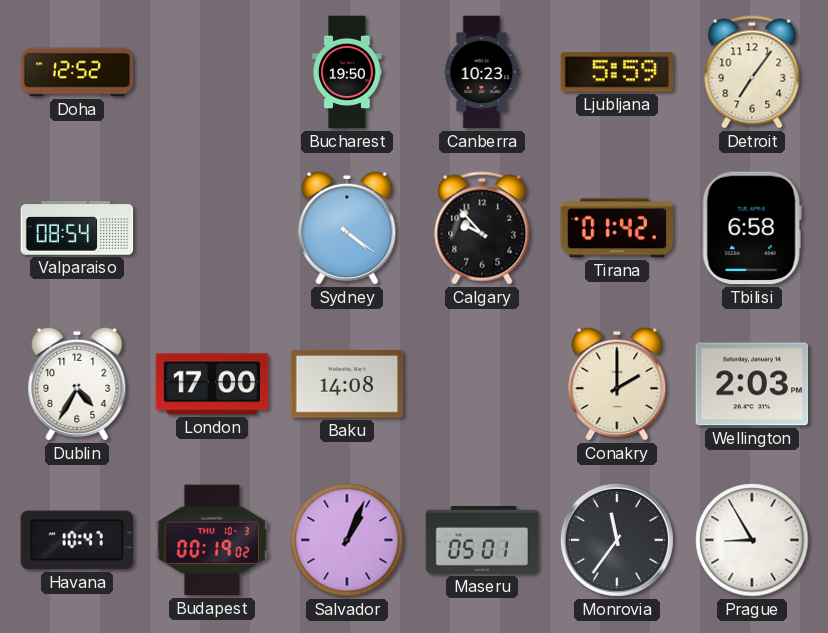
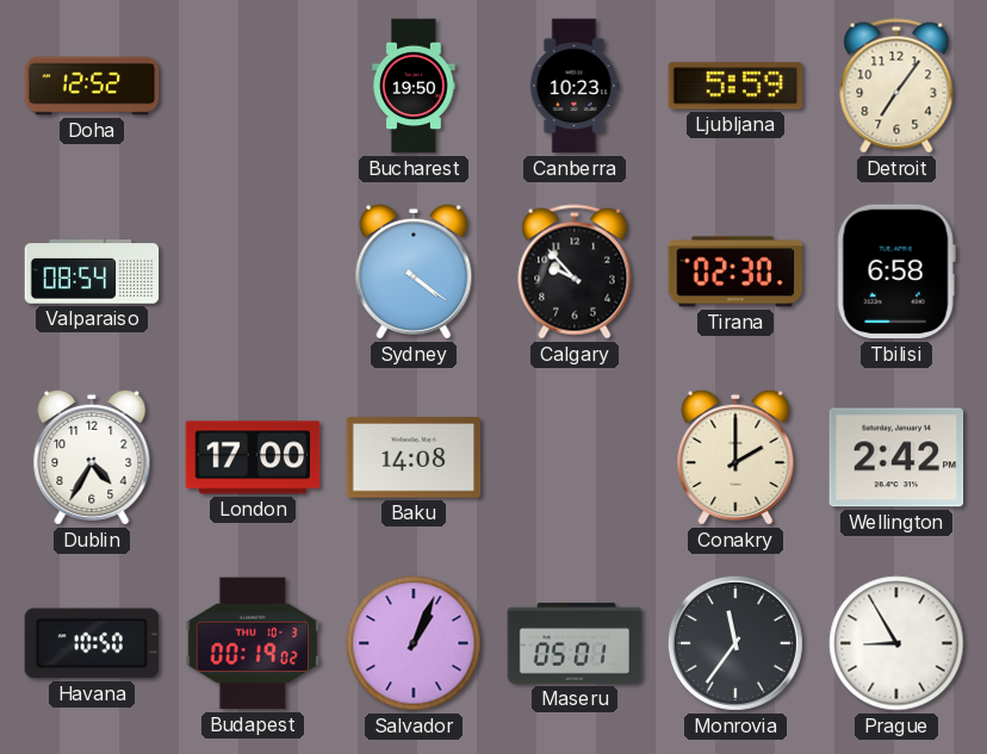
Tirana: 01:42 -> 02:30
Wellington: 2:03 -> 2:42
Havana: 10:47 -> 10:50
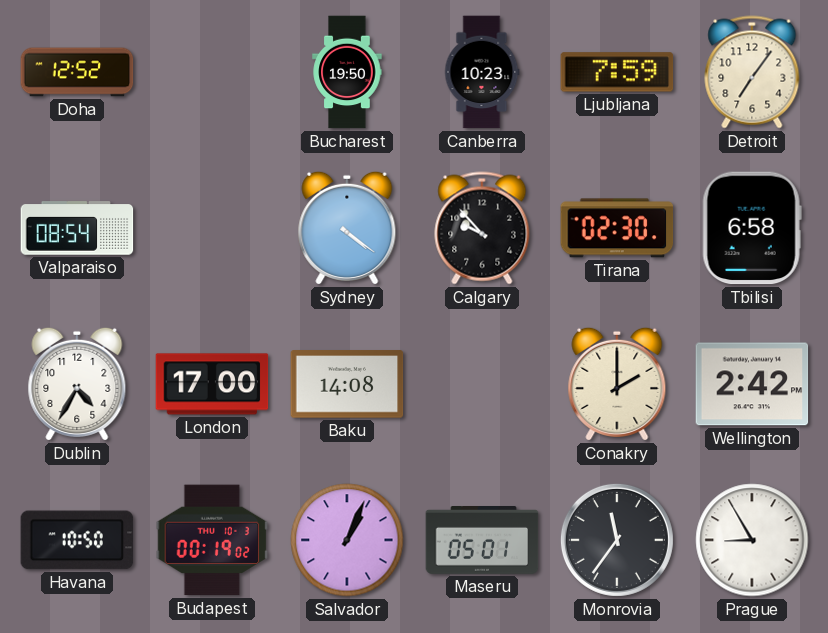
Ljubljana: 5:59 -> 7:59
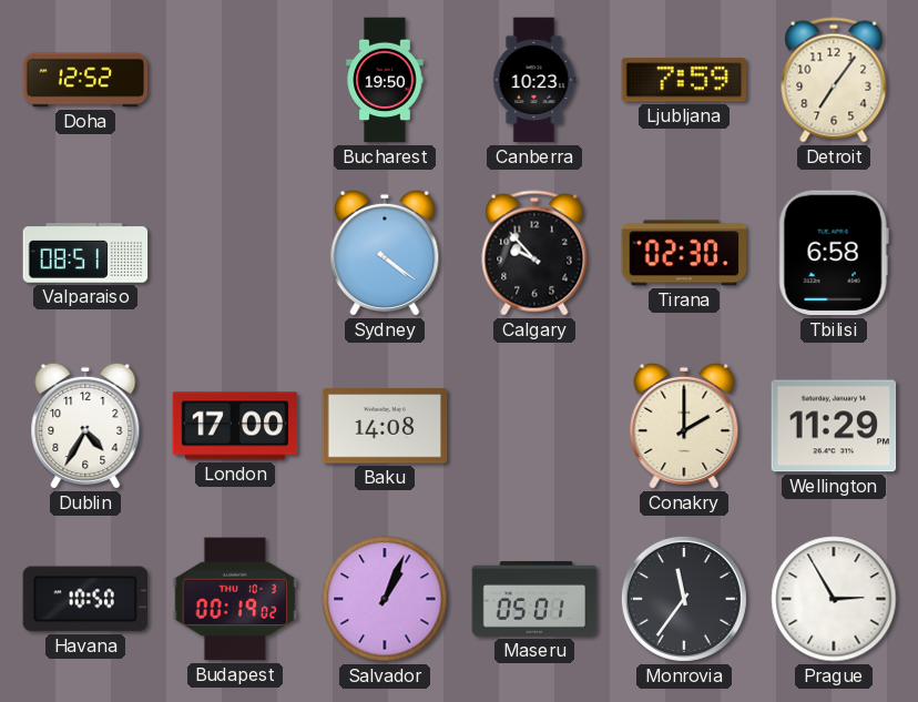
Valparaiso: 08:54 -> 08:51
Wellington: 2:42 -> 11:29
Prague: 8:55 -> 2:55
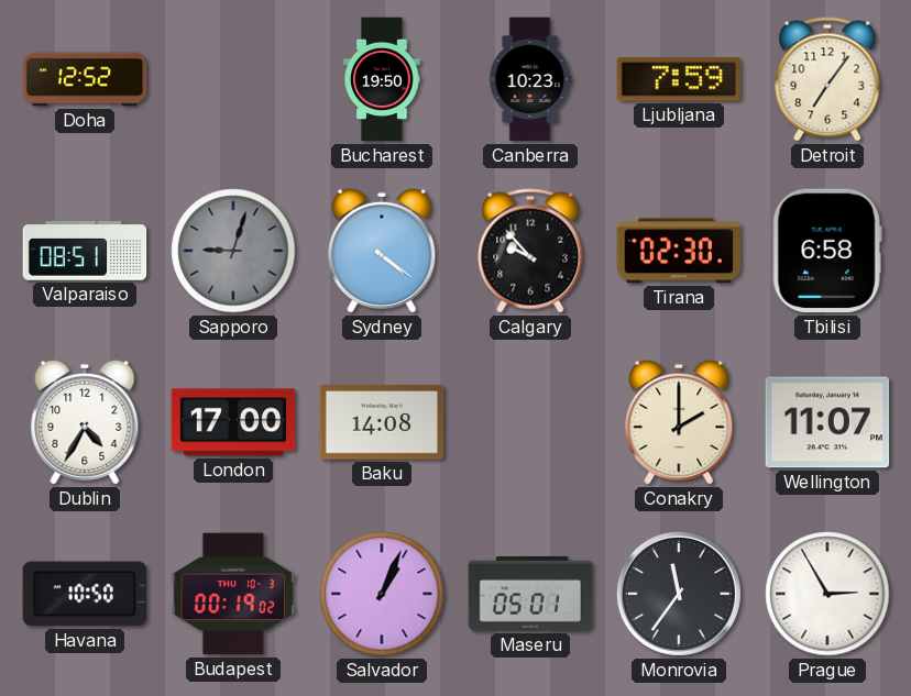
Sapporo: none -> 9:03
Wellington: 11:29 -> 11:07
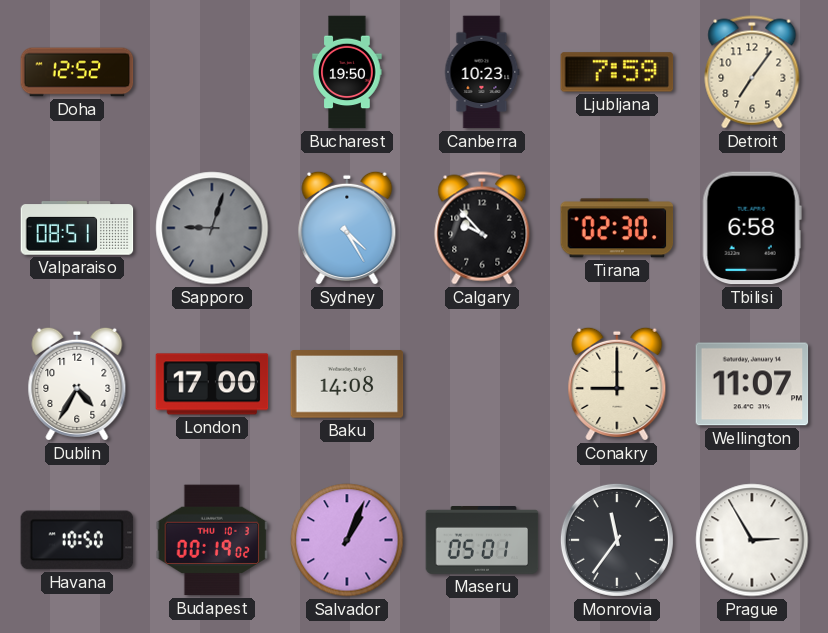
Sydney: 4:21 -> 4:25
Conakry: 2:00 -> 9:00
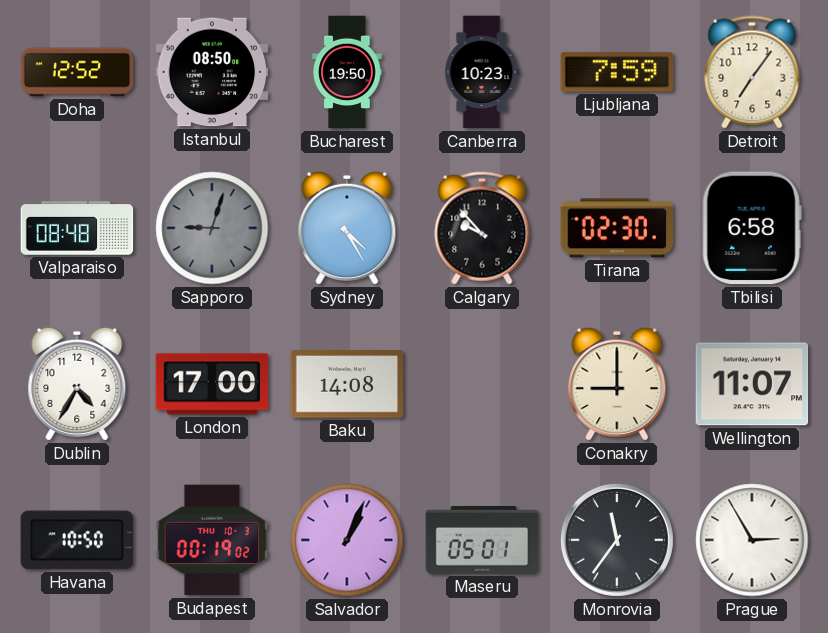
Istanbul: none -> 08:50
Valparaiso: 08:51 -> 08:48
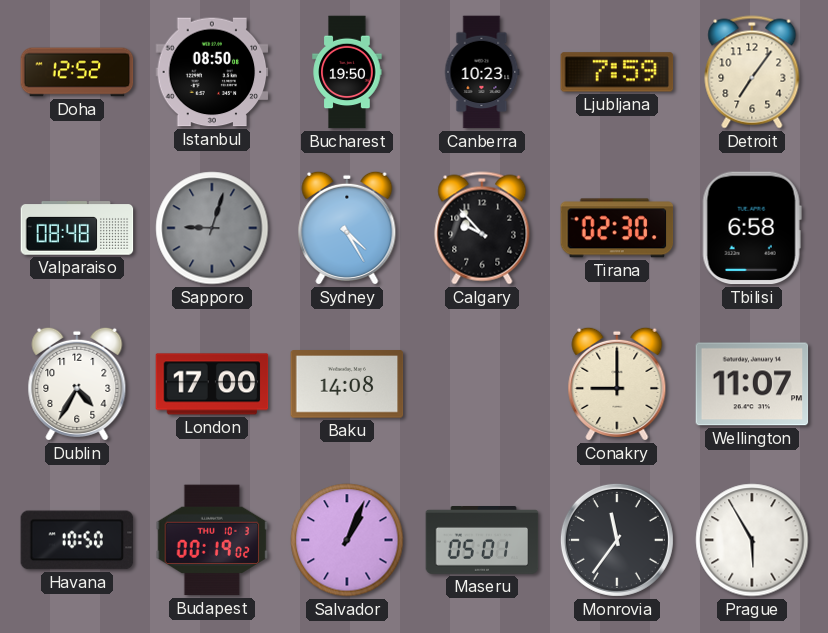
Prague: 2:55 -> 5:55
